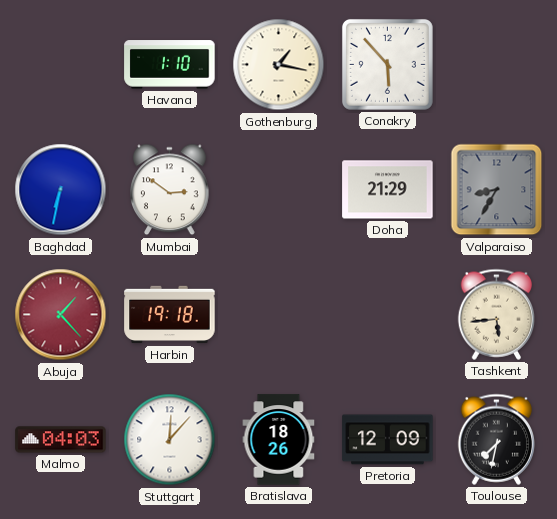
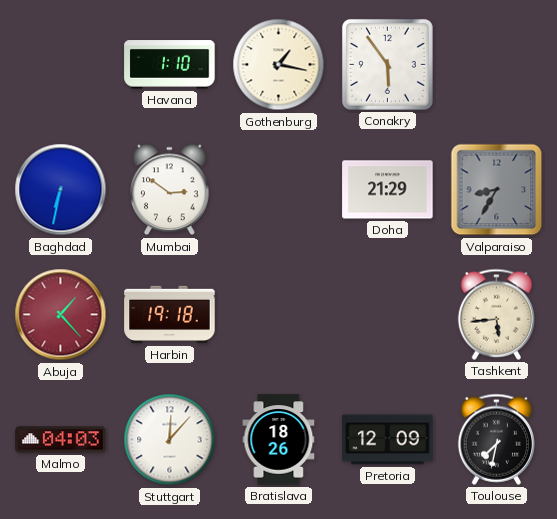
Conakry: 5:53 -> 5:54
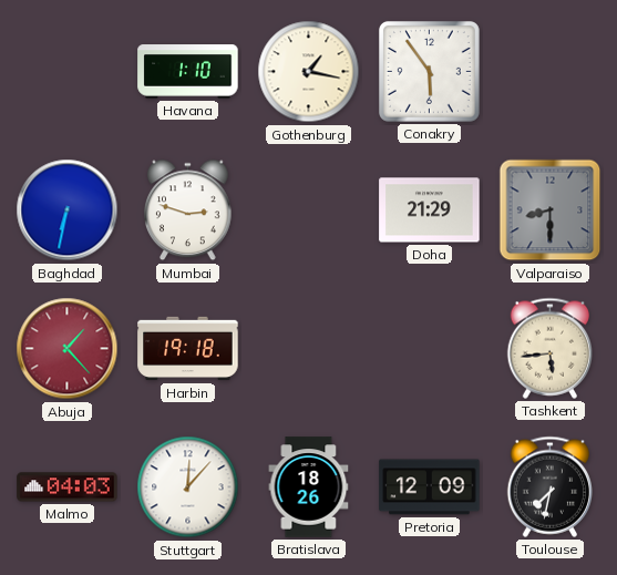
Mumbai: 2:51 -> 2:48
Valparaiso: 8:35 -> 8:30
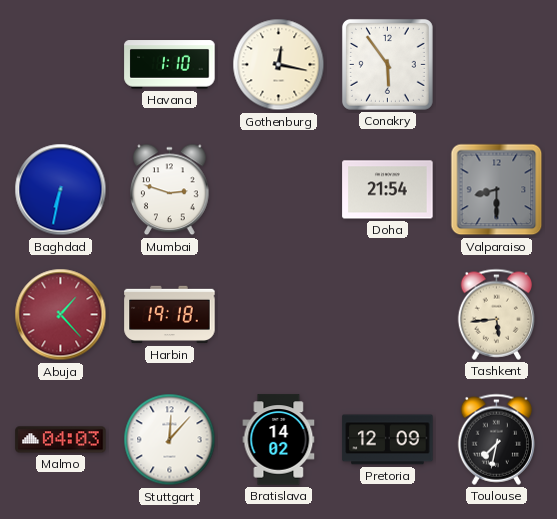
Gothenburg: 1:17 -> 12:17
Doha: 21:29 -> 21:54
Bratislava: 18:26 -> 14:02
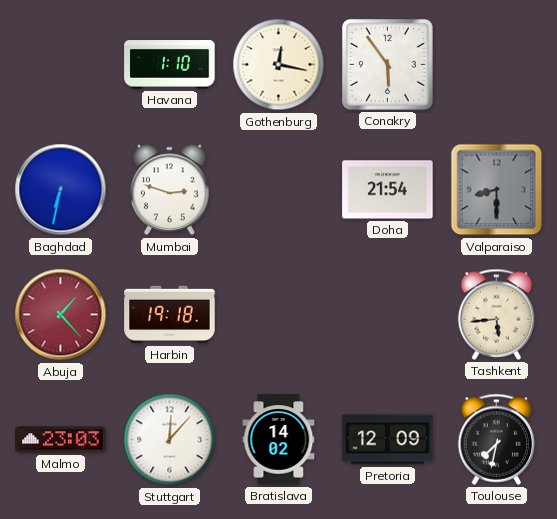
Malmo: 04:03 -> 23:03
